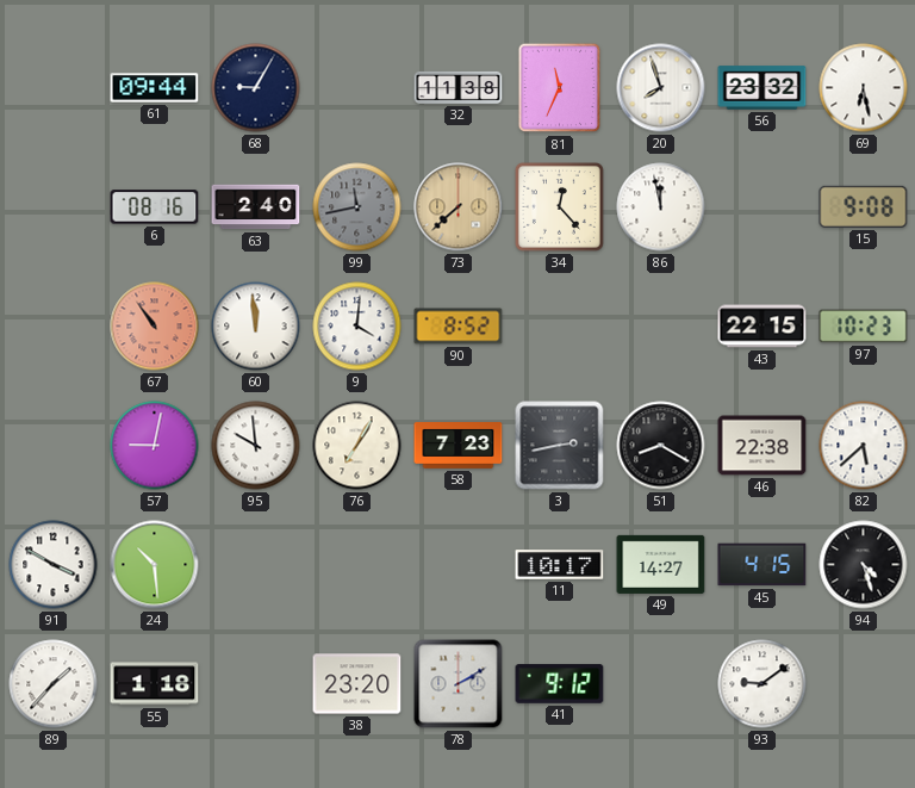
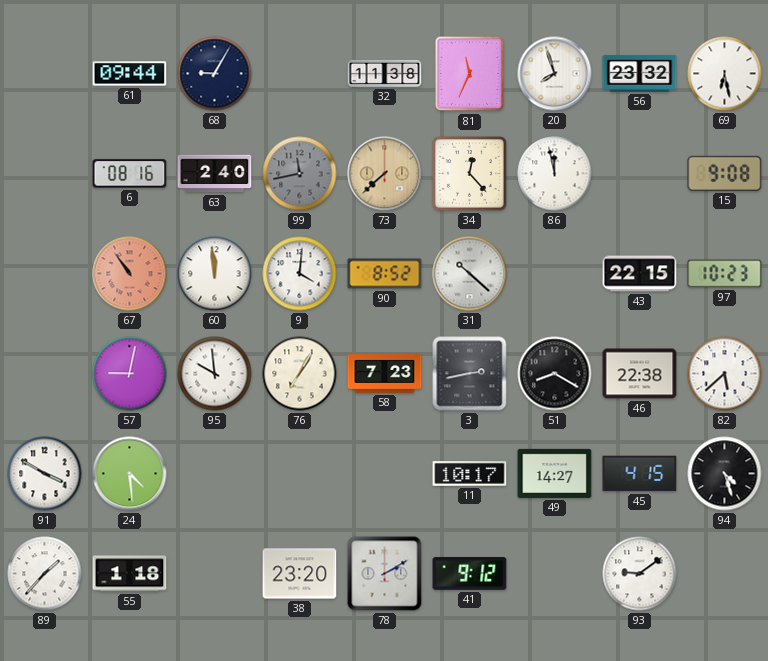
31: none -> 10:22
24: 10:29 -> 4:29
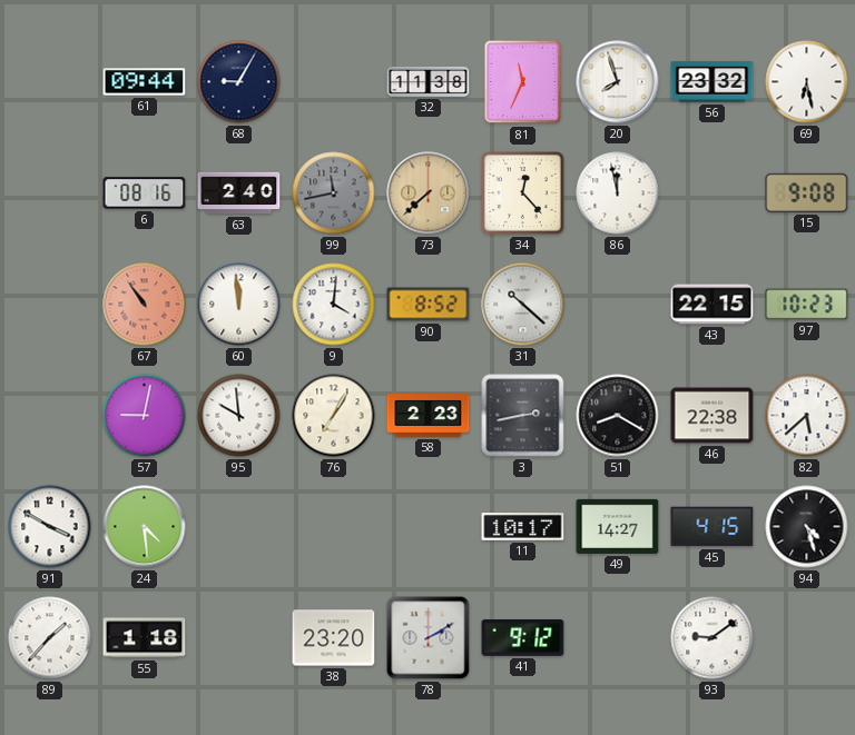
58: 7:23 -> 2:23
